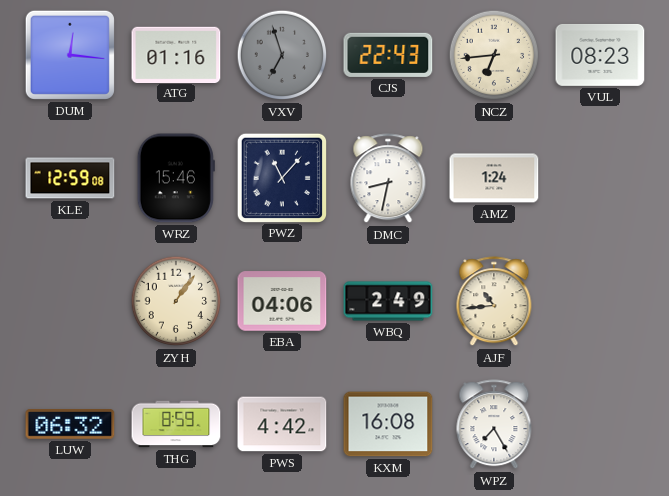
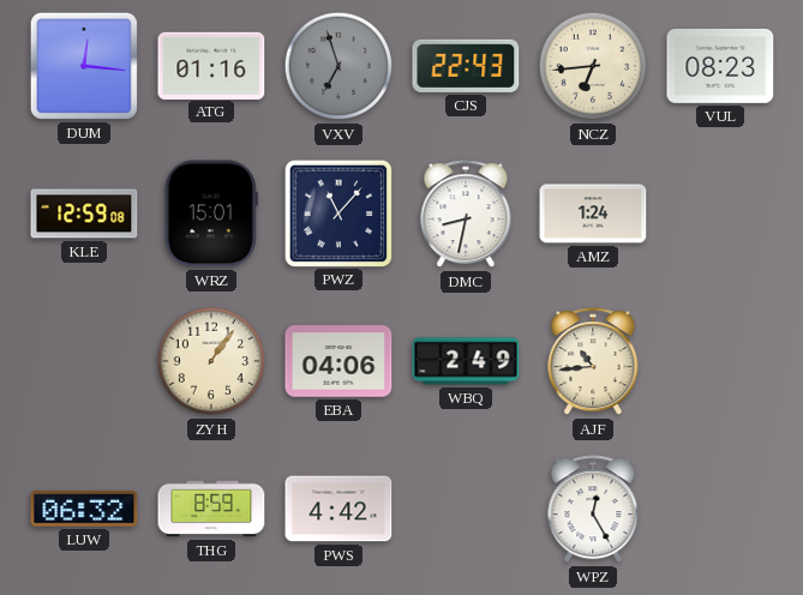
WRZ: 15:46 -> 15:01
KXM: 16:08 -> none
WPZ: 7:25 -> 12:25
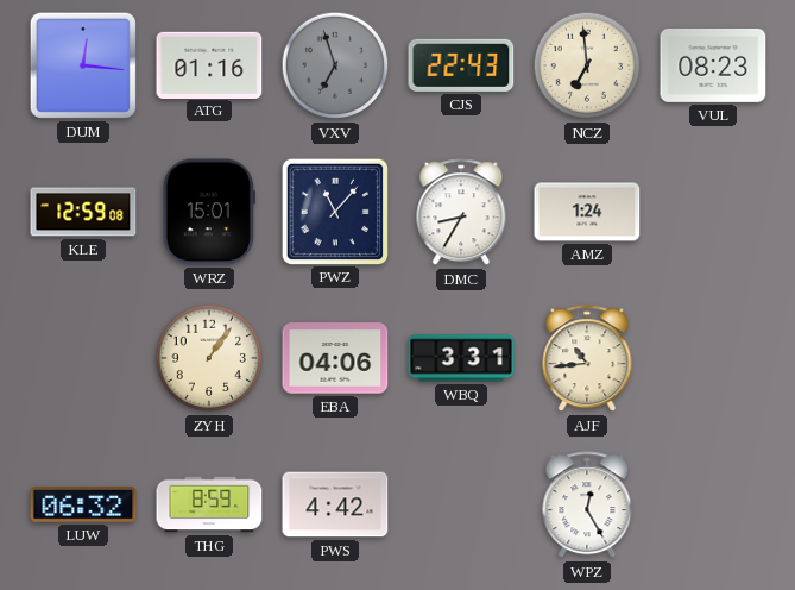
NCZ: 6:44 -> 6:59
DMC: 8:32 -> 8:35
WBQ: 2:49 -> 3:31
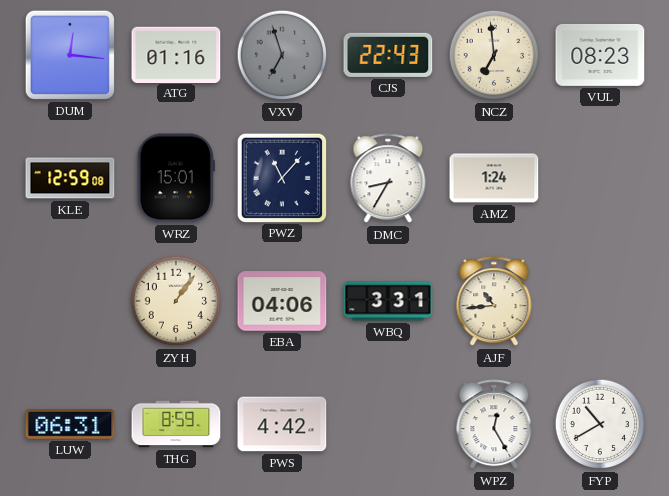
LUW: 06:32 -> 06:31
FYP: none -> 10:40
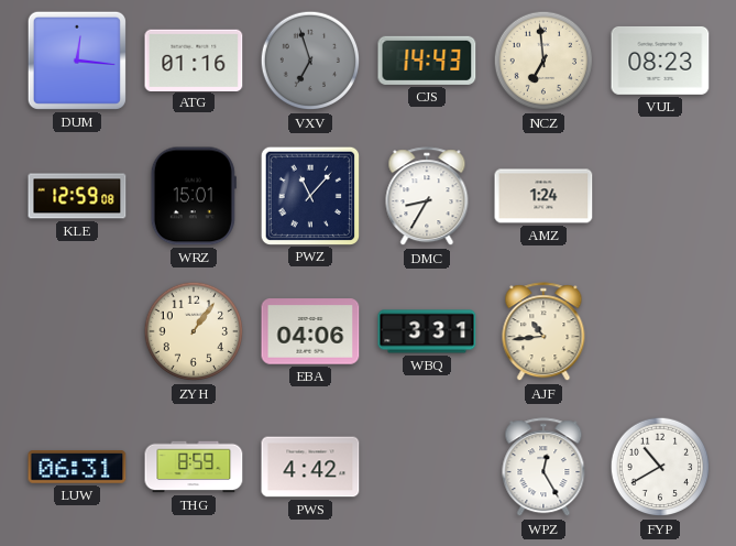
CJS: 22:43 -> 14:43
